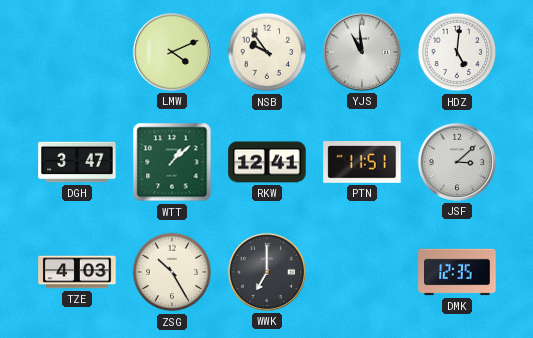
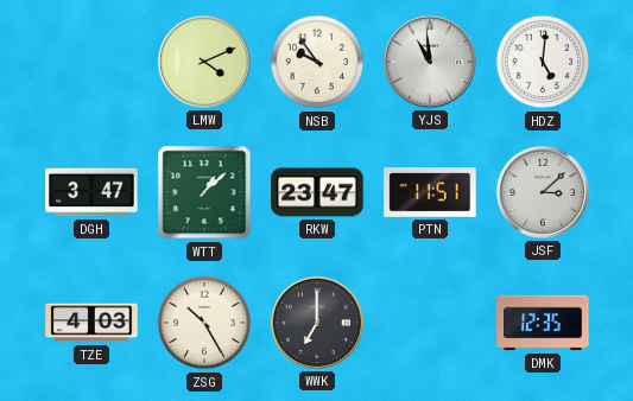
RKW: 12:41 -> 23:47
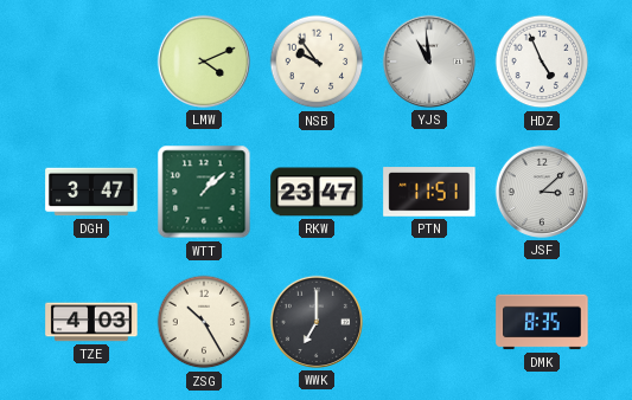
HDZ: 5:01 -> 4:56
DMK: 12:35 -> 8:35
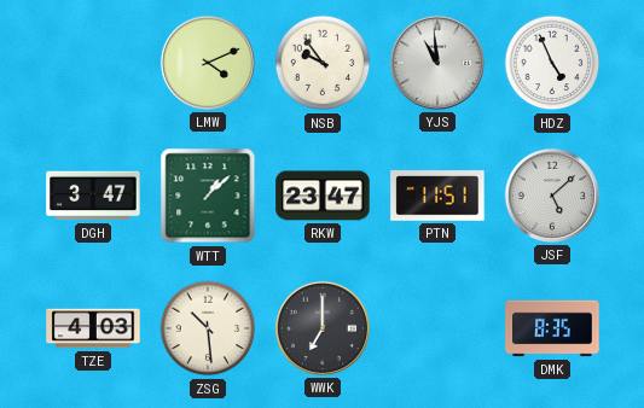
JSF: 3:08 -> 5:08
ZSG: 10:25 -> 10:29
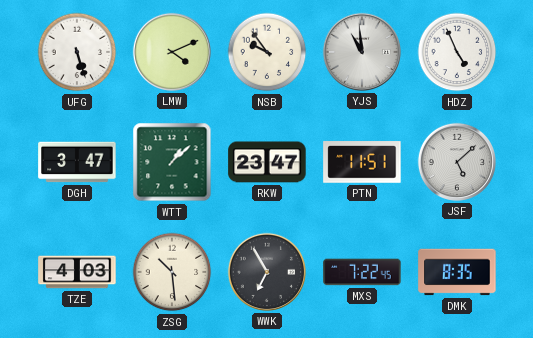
UFG: none -> 5:27
WWK: 7:00 -> 6:55
MXS: none -> 7:22
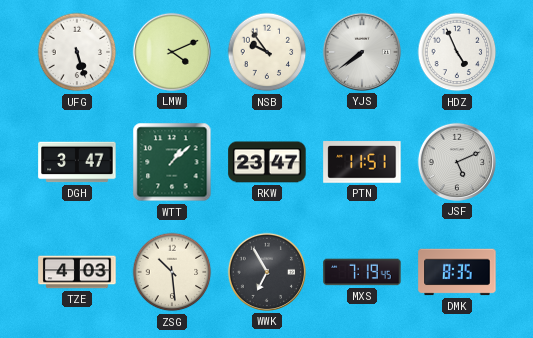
YJS: 10:59 -> 7:39
JSF: 5:08 -> 5:11
MXS: 7:22 -> 7:19
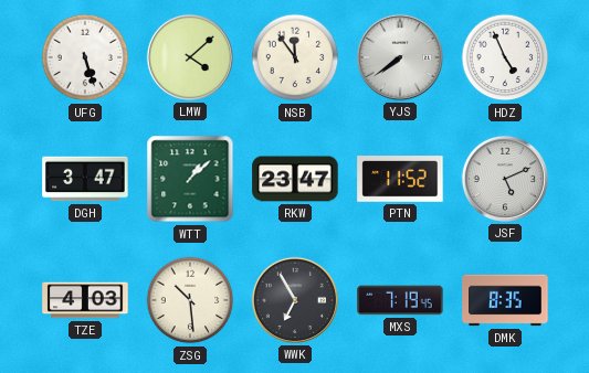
LMW: 4:11 -> 4:08
NSB: 9:54 -> 11:54
PTN: 11:51 -> 11:52
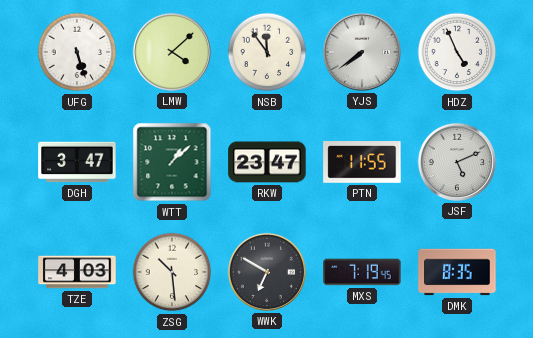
PTN: 11:52 -> 11:55
WWK: 6:55 -> 6:50
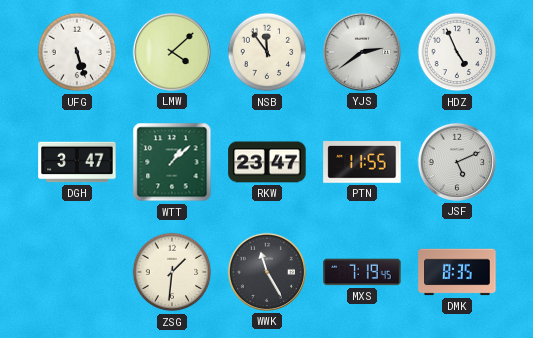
YJS: 7:39 -> 2:39
TZE: 4:03 -> none
ZSG: 10:29 -> 1:31
WWK: 6:50 -> 11:25
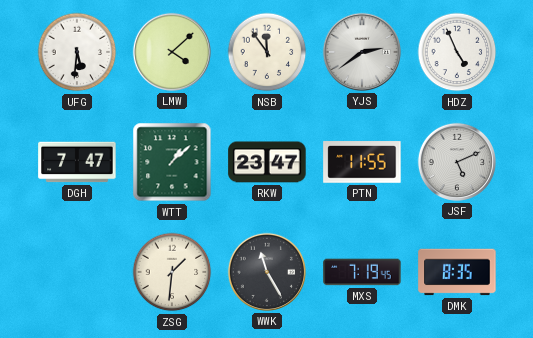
UFG: 5:27 -> 5:31
DGH: 3:47 -> 7:47
